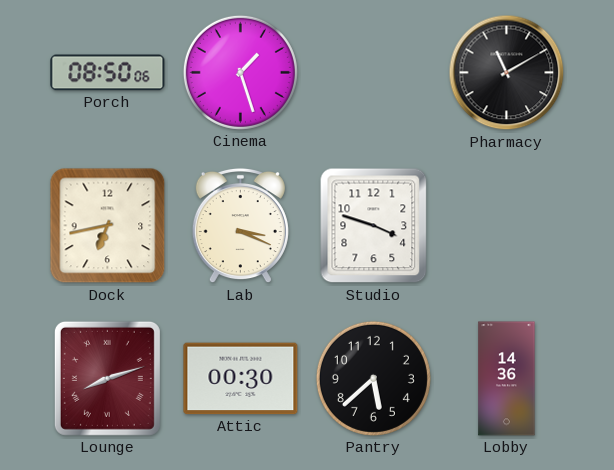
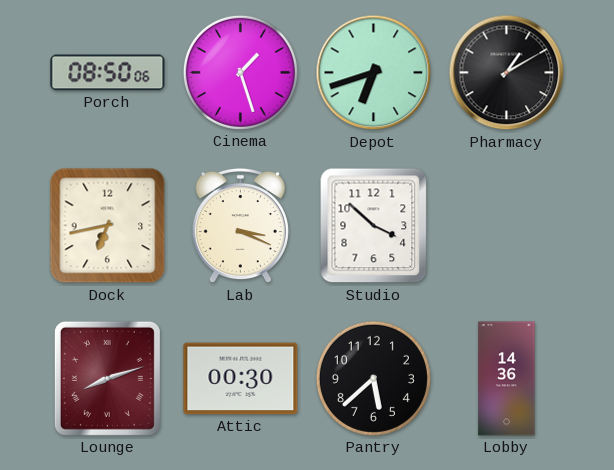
Depot: none -> 6:42
Pharmacy: 11:10 -> 1:10
Studio: 3:48 -> 3:52
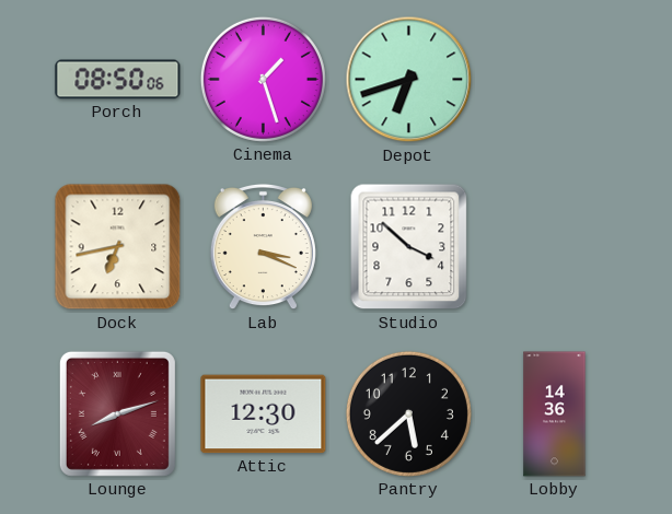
Pharmacy: 1:10 -> none
Attic: 00:30 -> 12:30
